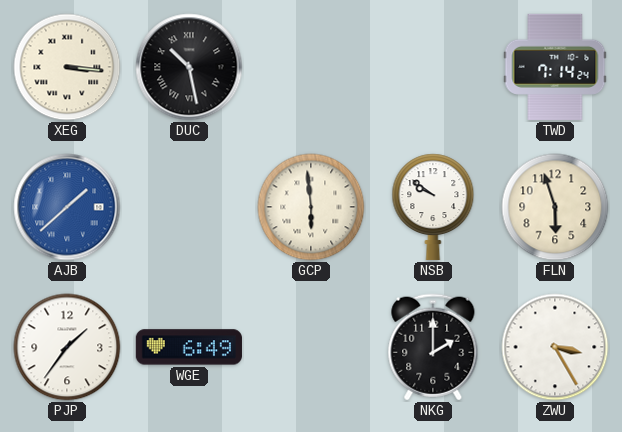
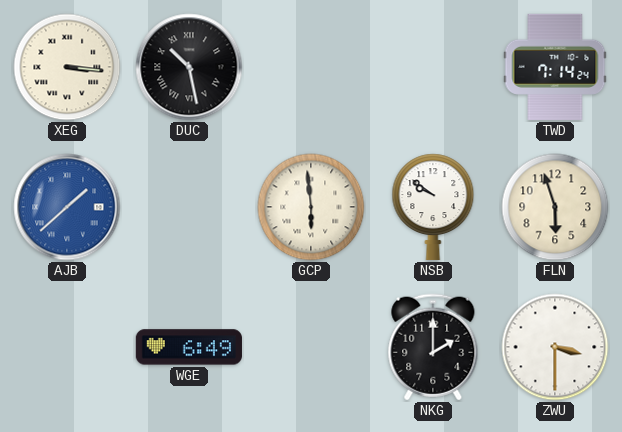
PJP: 1:36 -> none
ZWU: 3:25 -> 3:30
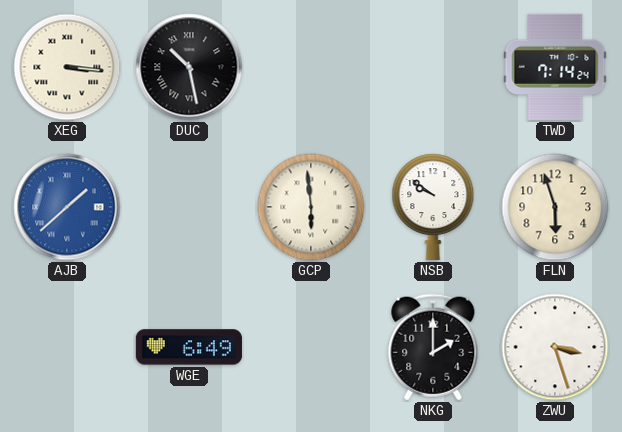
ZWU: 3:30 -> 3:27
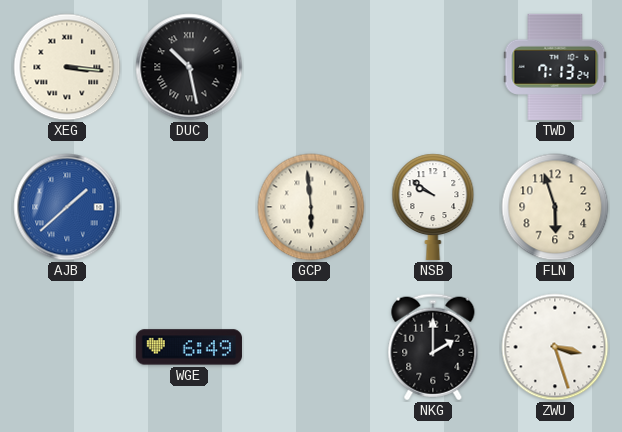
TWD: 7:14 -> 7:13
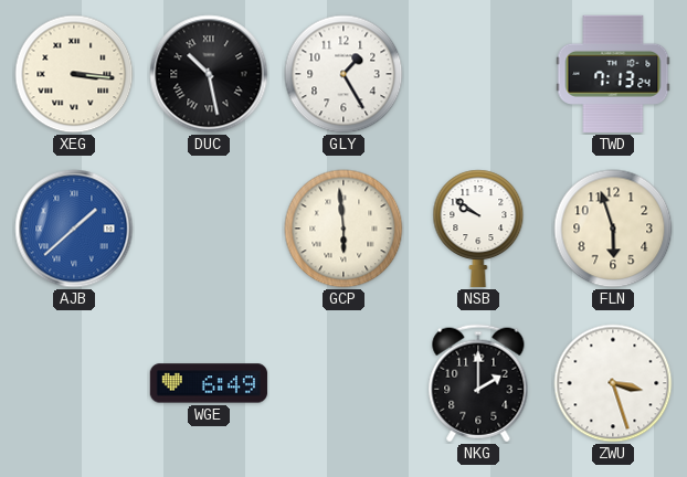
GLY: none -> 1:25
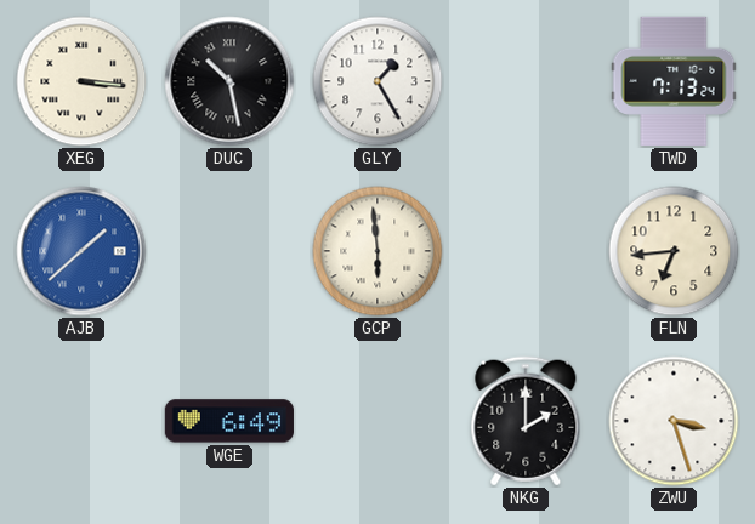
NSB: 9:51 -> none
FLN: 5:57 -> 6:44
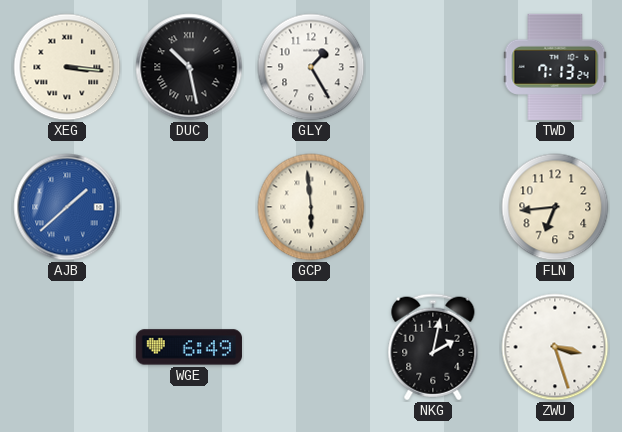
NKG: 2:00 -> 2:02
